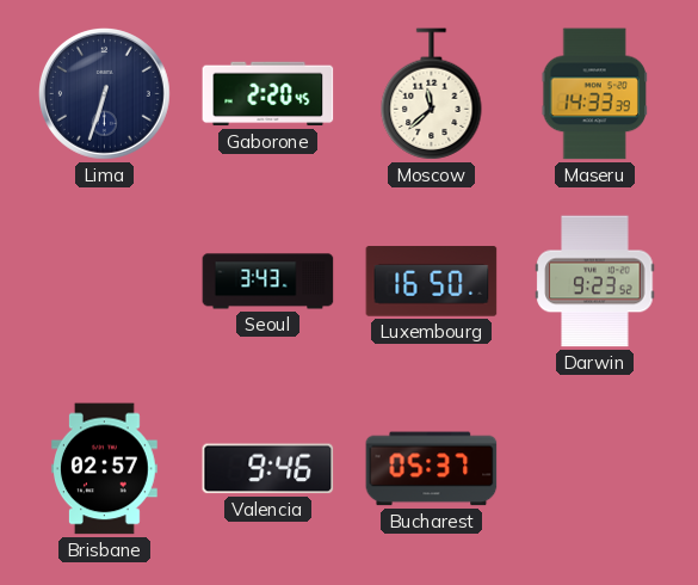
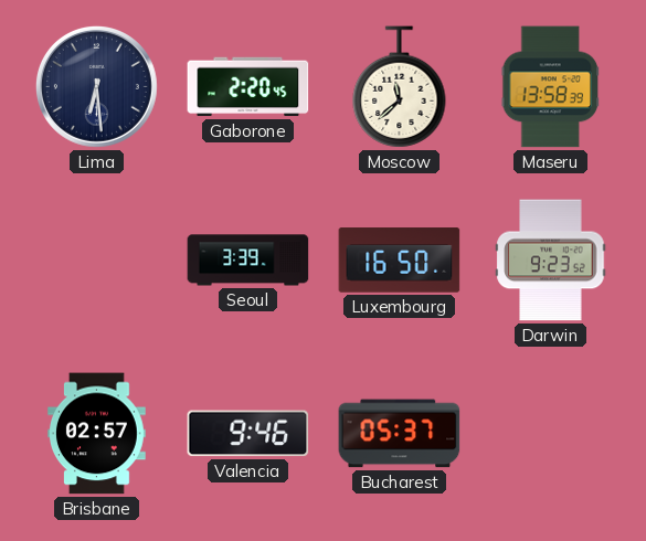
Lima: 6:33 -> 6:29
Maseru: 14:33 -> 13:58
Seoul: 3:43 -> 3:39
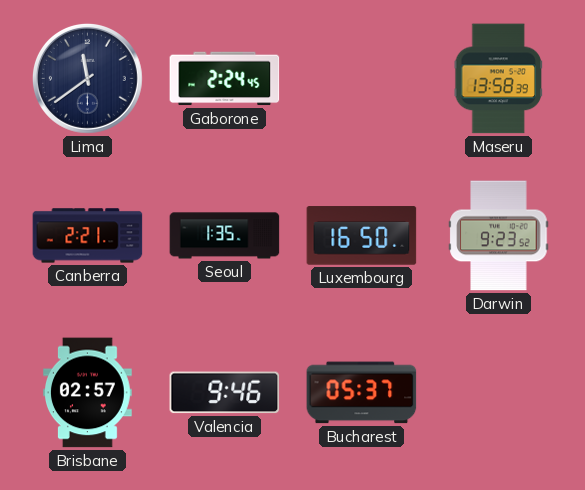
Lima: 6:29 -> 11:39
Gaborone: 2:20 -> 2:24
Moscow: 11:38 -> none
Canberra: none -> 2:21
Seoul: 3:39 -> 1:35
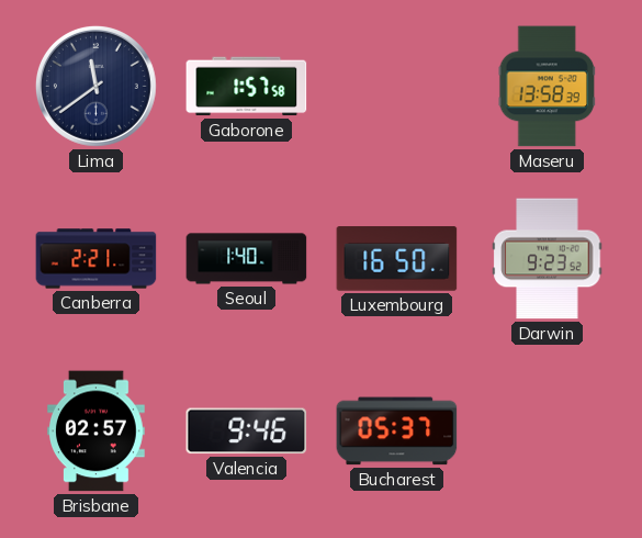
Gaborone: 2:24 -> 1:57
Seoul: 1:35 -> 1:40
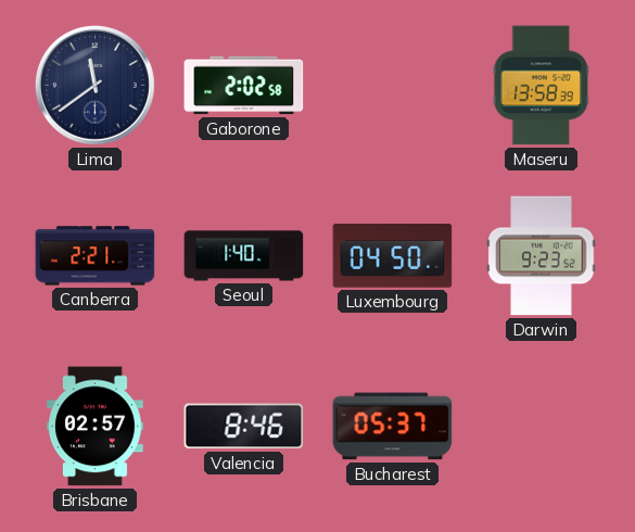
Gaborone: 1:57 -> 2:02
Luxembourg: 16:50 -> 04:50
Valencia: 9:46 -> 8:46
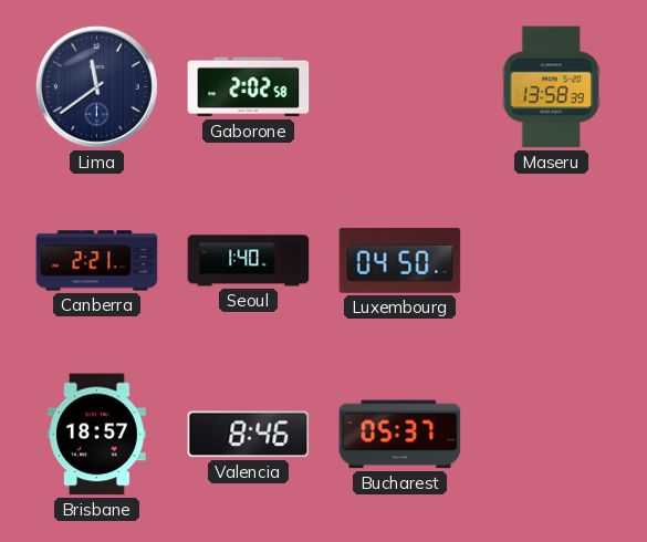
Darwin: 9:23 -> none
Brisbane: 02:57 -> 18:57
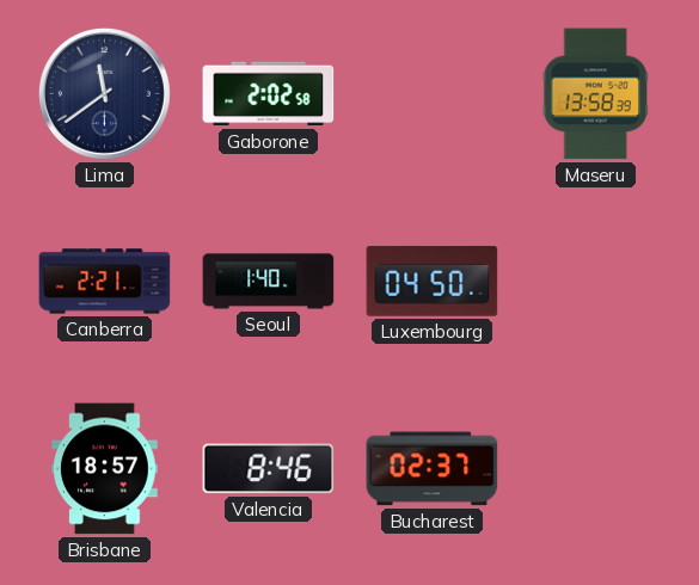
Bucharest: 05:37 -> 02:37
